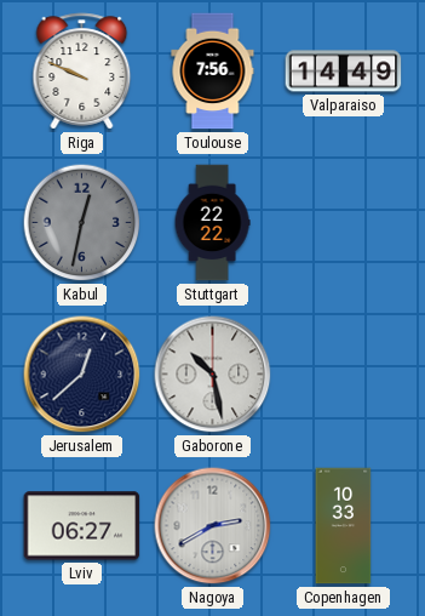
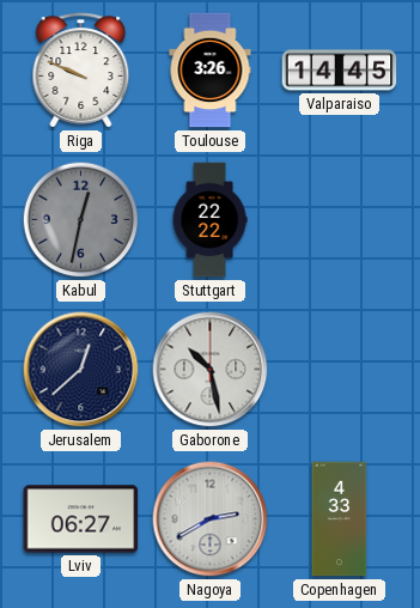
Toulouse: 7:56 -> 3:26
Valparaiso: 14:49 -> 14:45
Copenhagen: 10:33 -> 4:33
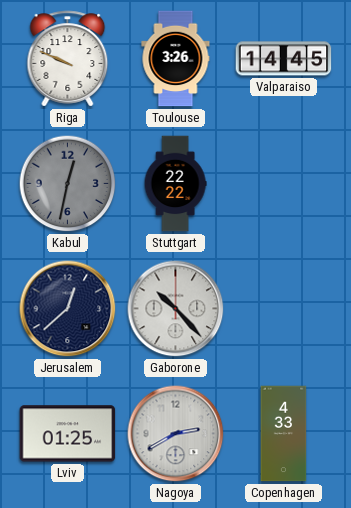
Gaborone: 10:28 -> 10:23
Lviv: 06:27 -> 01:25
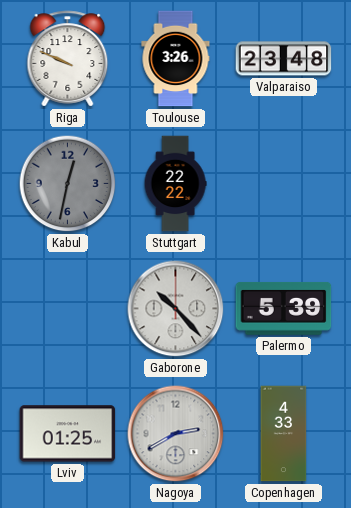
Valparaiso: 14:45 -> 23:48
Jerusalem: 12:38 -> none
Palermo: none -> 5:39
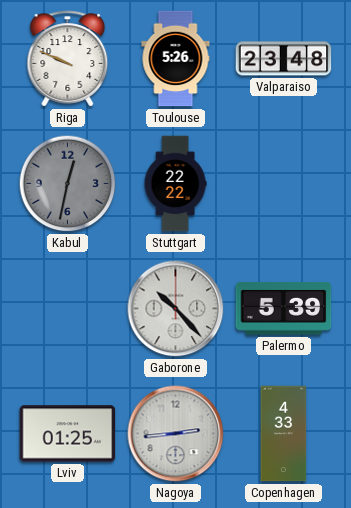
Toulouse: 3:26 -> 5:26
Nagoya: 2:40 -> 2:44
